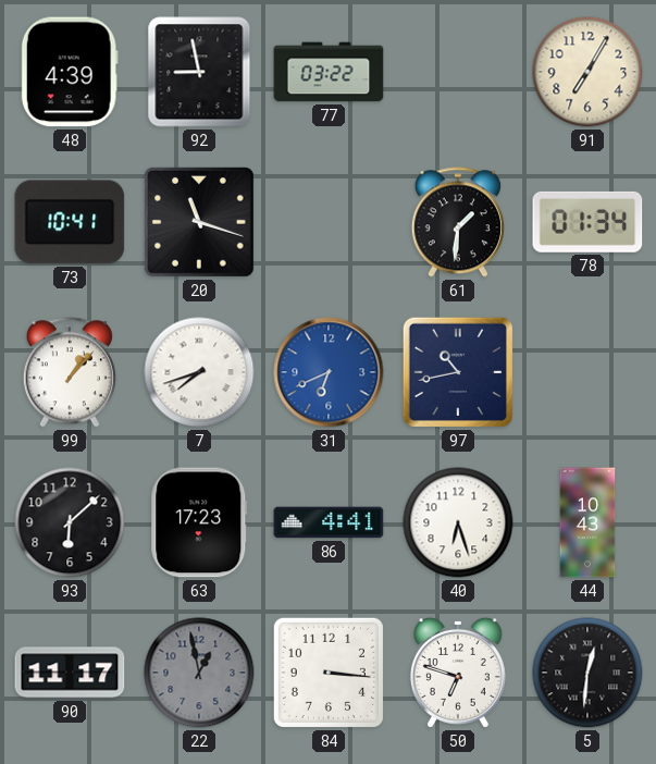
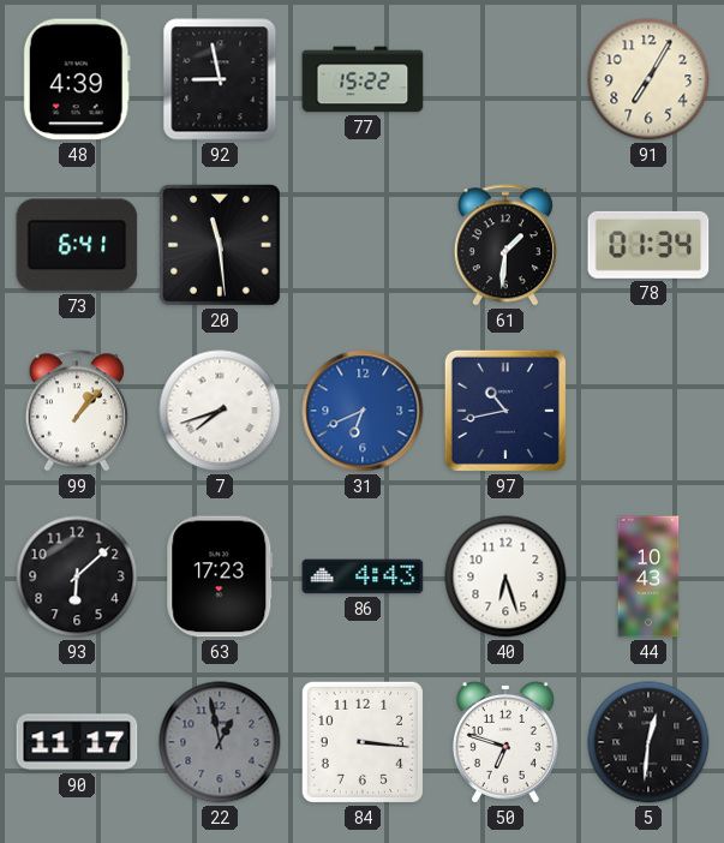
77: 03:22 -> 15:22
73: 10:41 -> 6:41
20: 11:18 -> 11:29
86: 4:41 -> 4:43
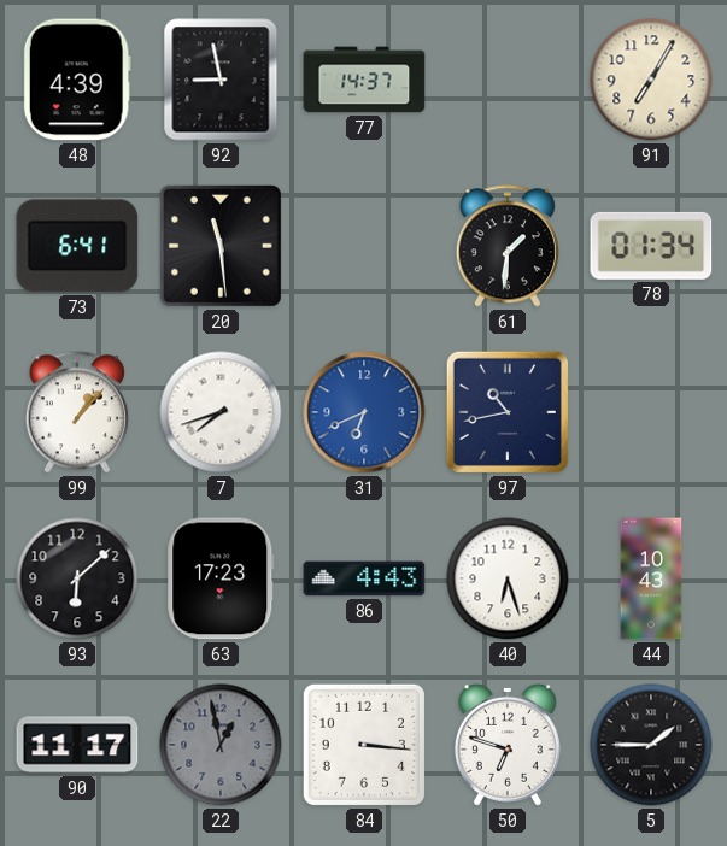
77: 15:22 -> 14:37
5: 12:31 -> 1:45
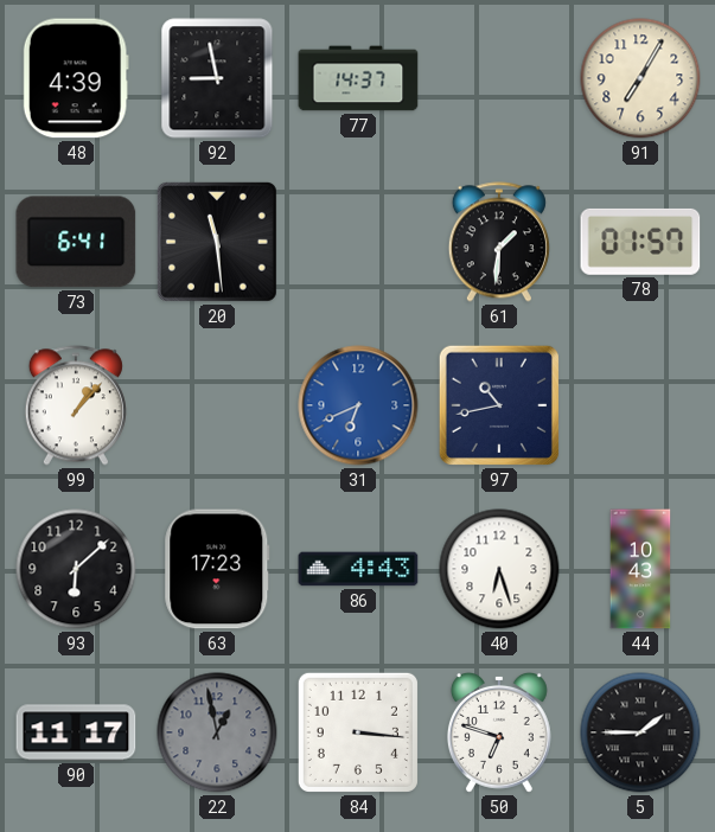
78: 01:34 -> 01:57
7: 7:42 -> none
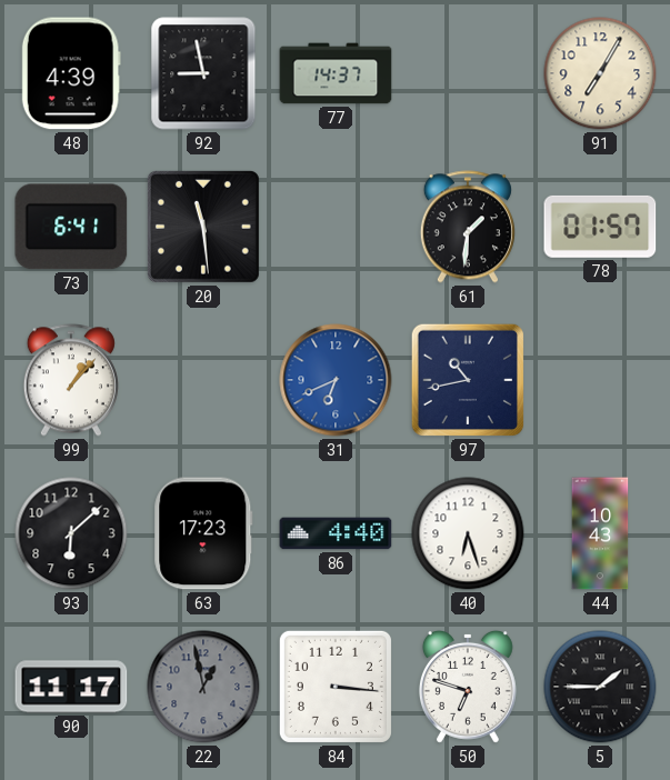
86: 4:43 -> 4:40
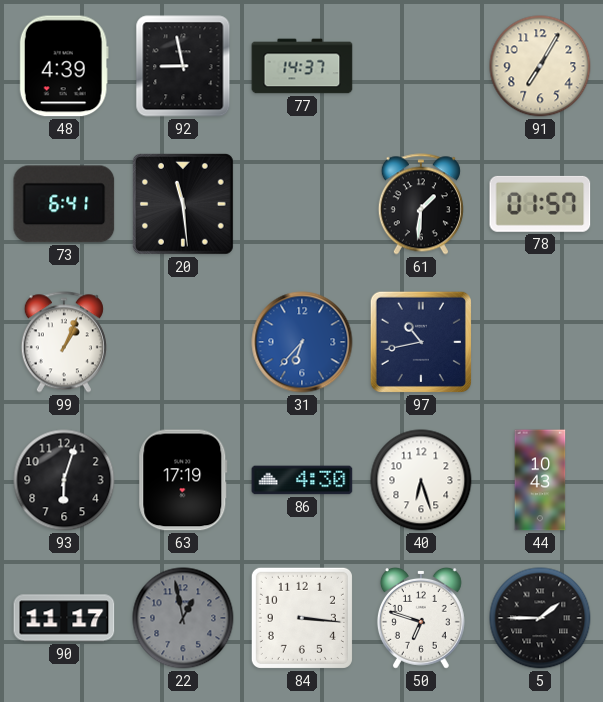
99: 1:07 -> 1:04
31: 6:41 -> 6:37
93: 6:08 -> 6:03
63: 17:23 -> 17:19
86: 4:40 -> 4:30
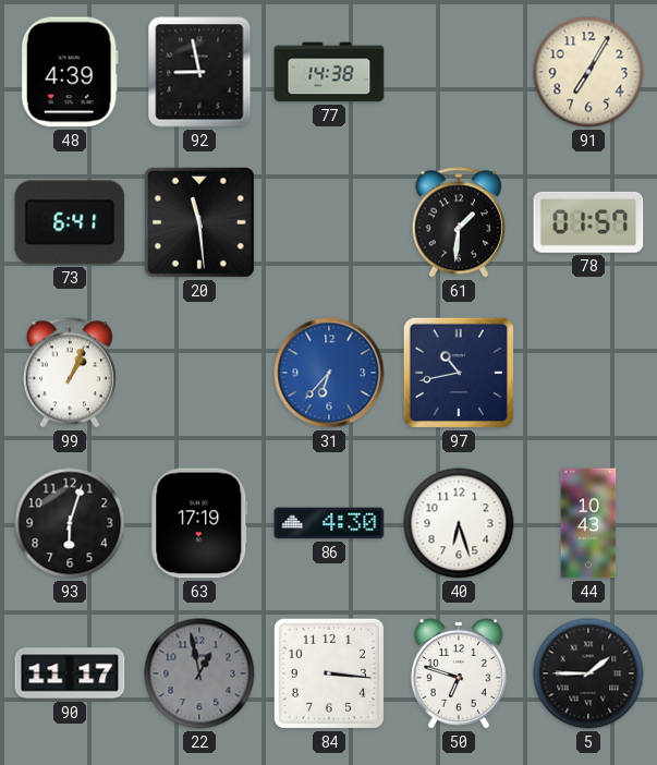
77: 14:37 -> 14:38
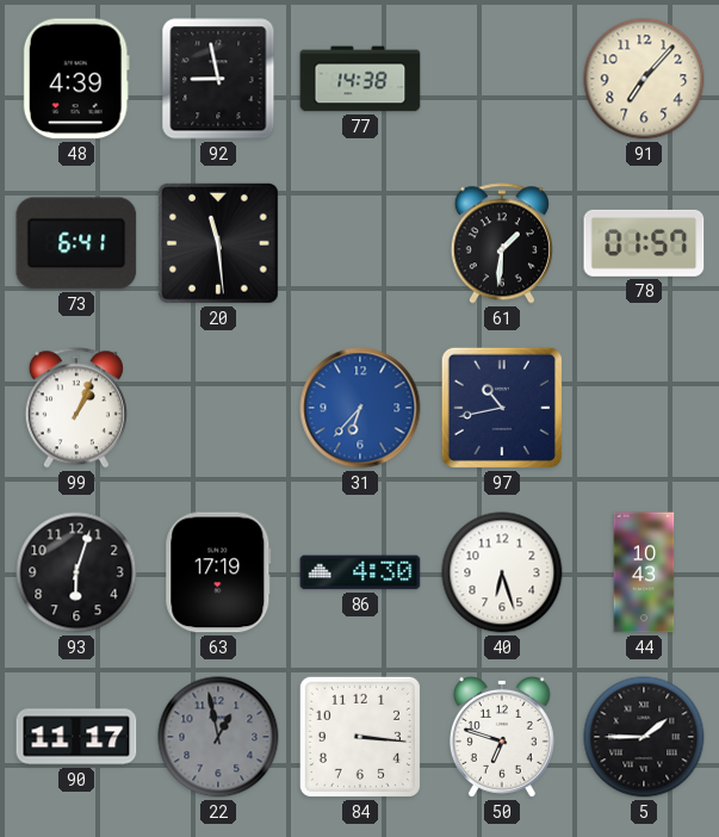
91: 7:05 -> 7:07
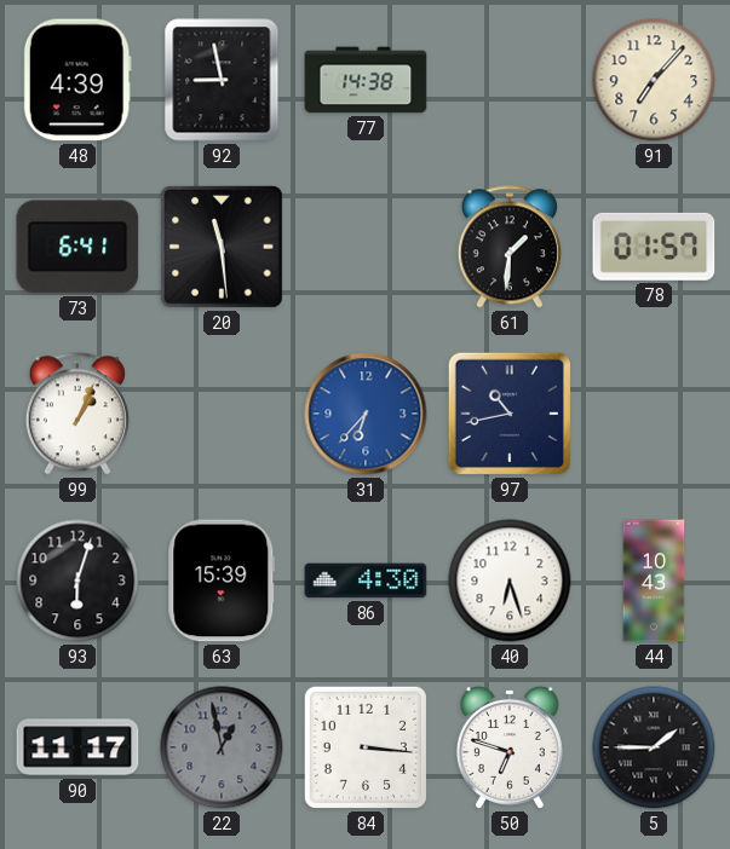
63: 17:19 -> 15:39
